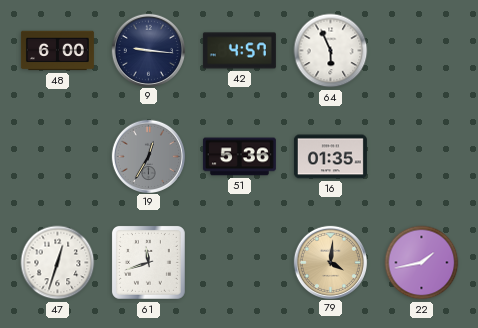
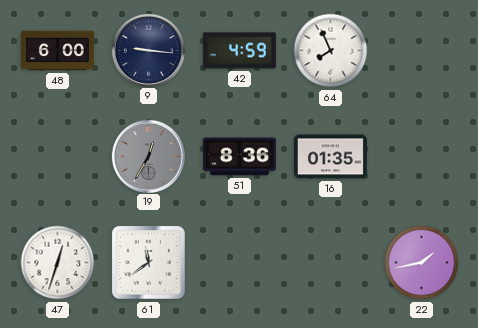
42: 4:57 -> 4:59
64: 5:56 -> 7:56
51: 5:36 -> 8:36
61: 11:42 -> 11:39
79: 4:01 -> none
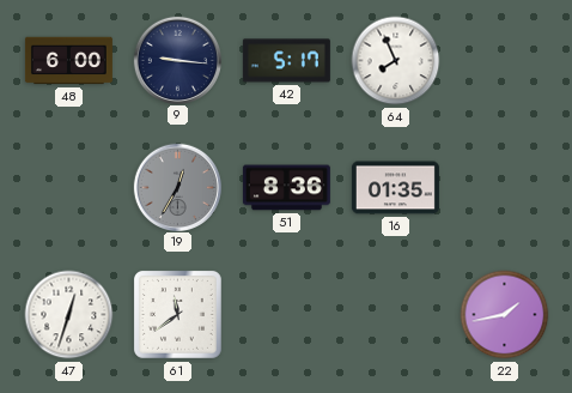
42: 4:59 -> 5:17
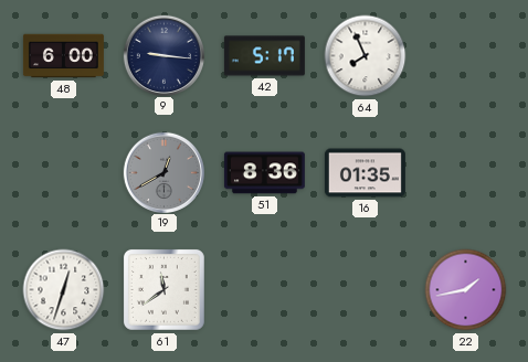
19: 12:35 -> 12:40
